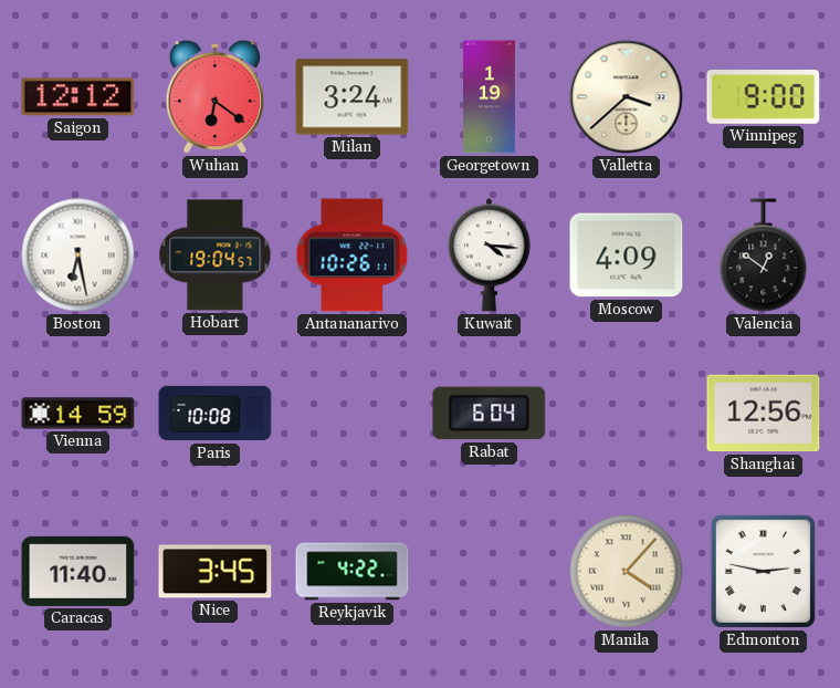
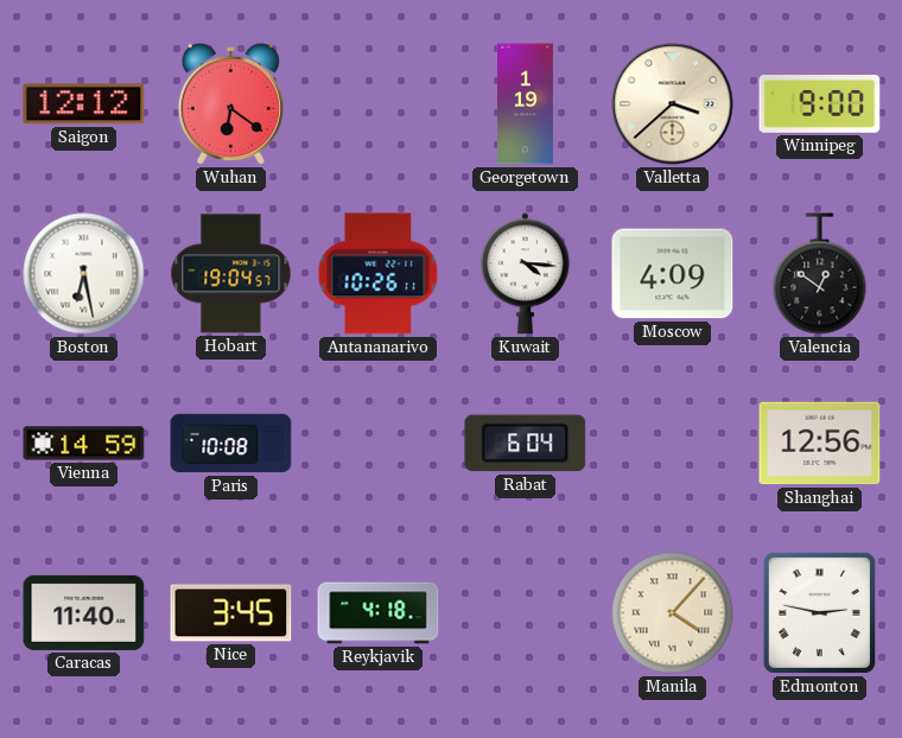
Milan: 3:24 -> none
Reykjavik: 4:22 -> 4:18
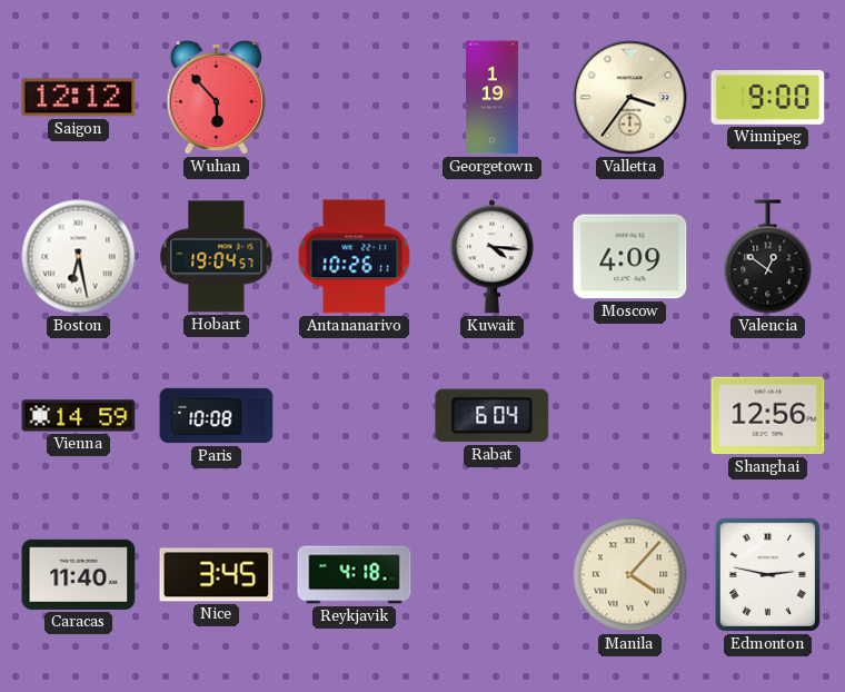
Wuhan: 6:21 -> 5:53
Valletta: 3:38 -> 3:36
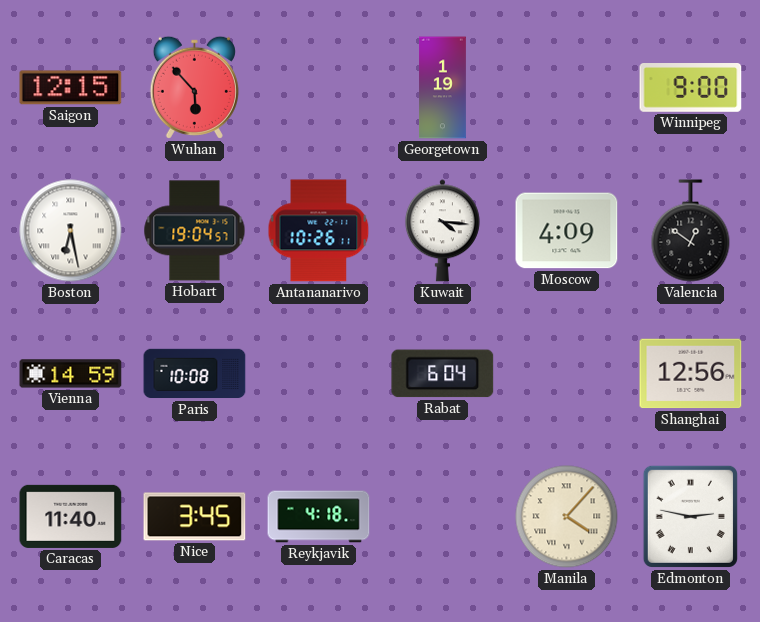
Saigon: 12:12 -> 12:15
Valletta: 3:36 -> none
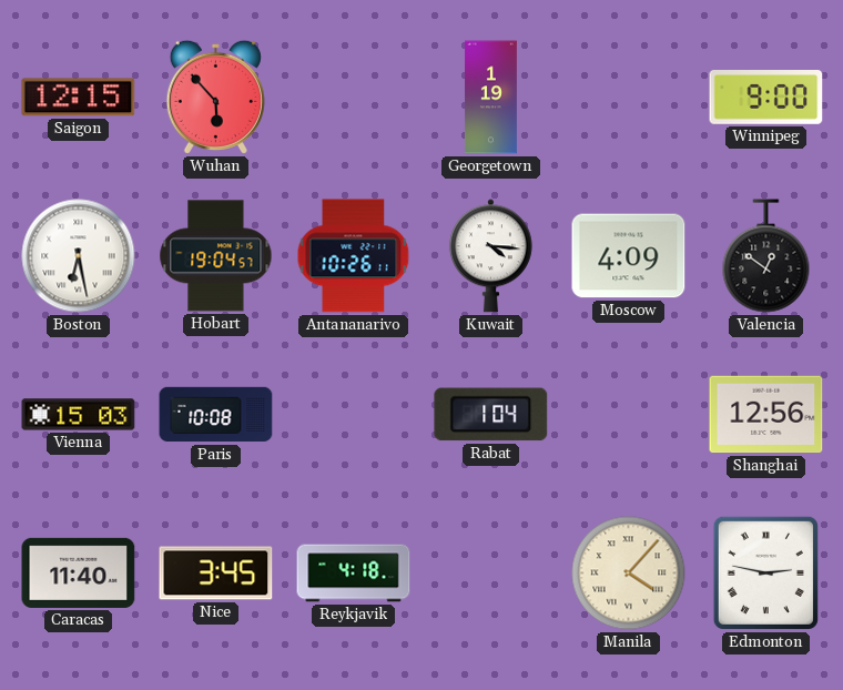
Vienna: 14:59 -> 15:03
Rabat: 6:04 -> 1:04
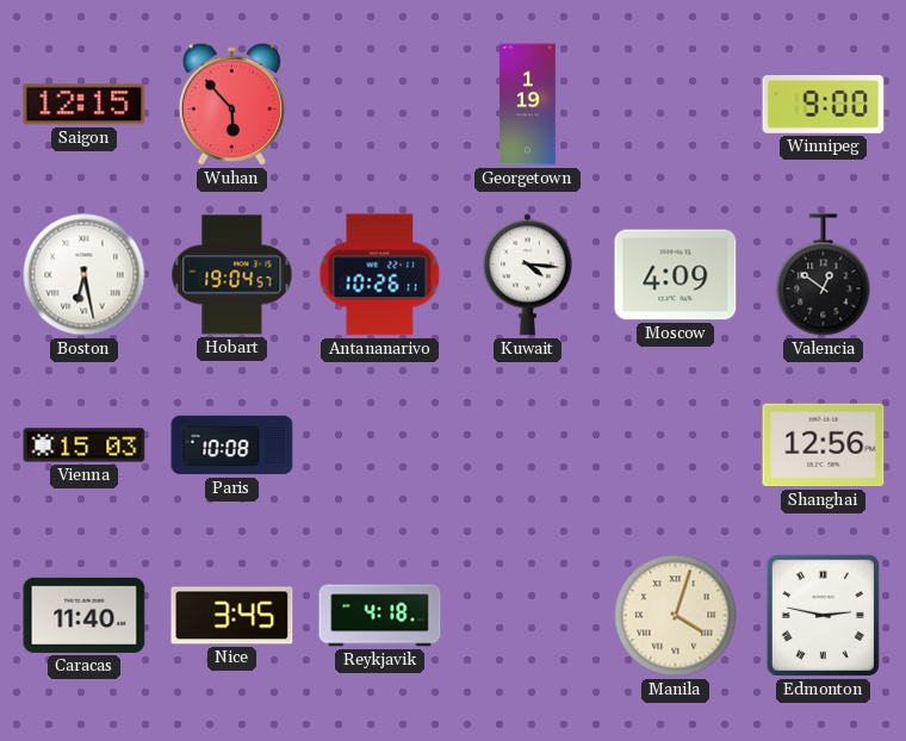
Rabat: 1:04 -> none
Manila: 4:07 -> 4:03
